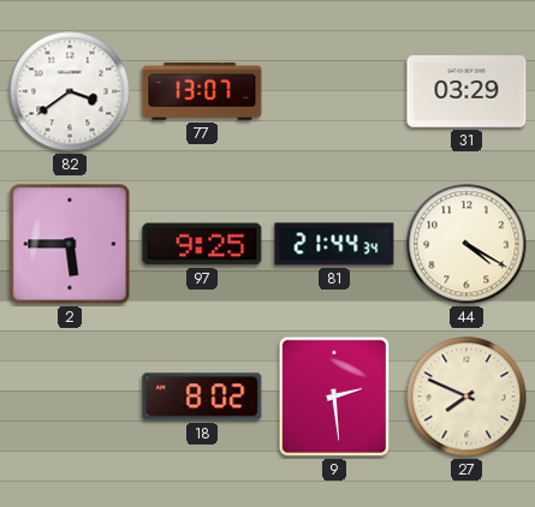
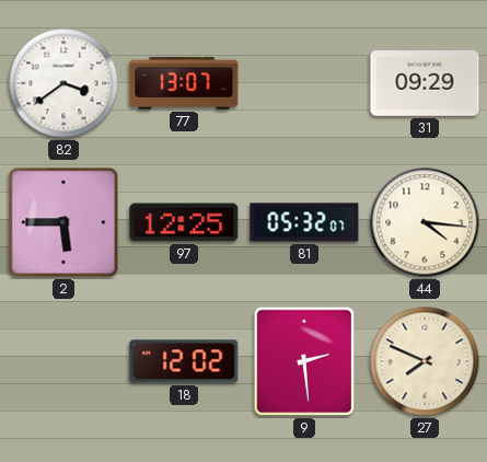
31: 03:29 -> 09:29
97: 9:25 -> 12:25
81: 21:44 -> 05:32
44: 4:20 -> 4:16
18: 8:02 -> 12:02
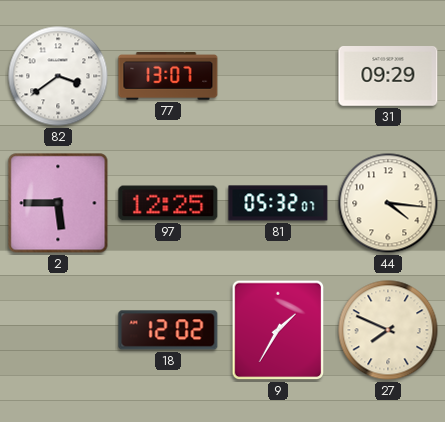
9: 2:29 -> 1:35
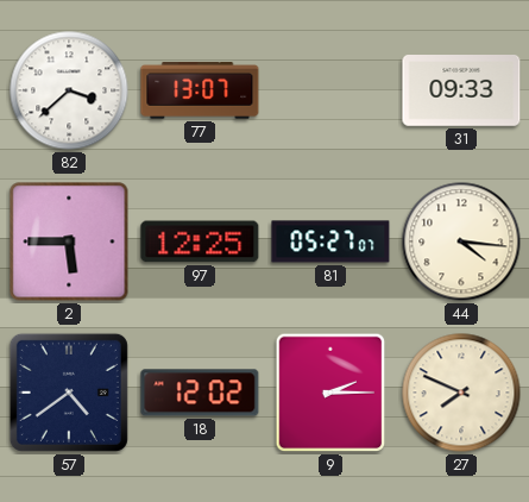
82: 3:39 -> 3:38
31: 09:29 -> 09:33
81: 05:32 -> 05:27
57: none -> 4:39
9: 1:35 -> 2:15
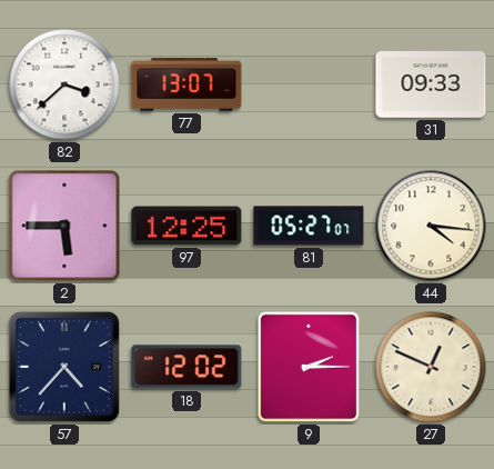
57: 4:39 -> 4:37
27: 7:49 -> 12:49
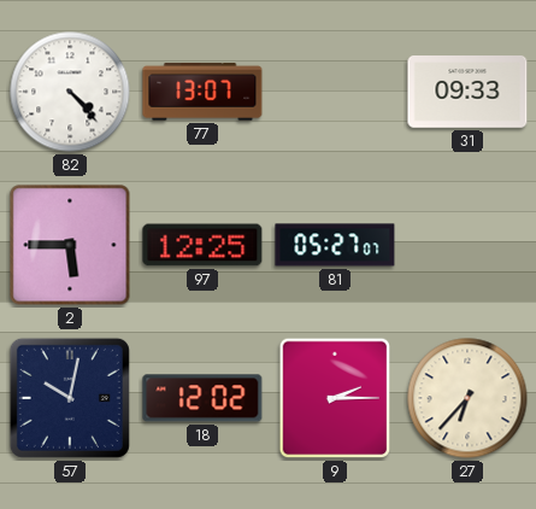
82: 3:38 -> 4:23
44: 4:16 -> none
57: 4:37 -> 10:02
27: 12:49 -> 6:37
